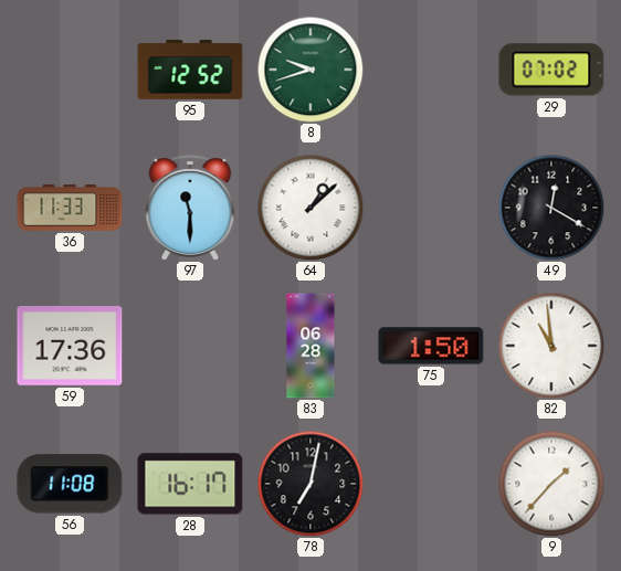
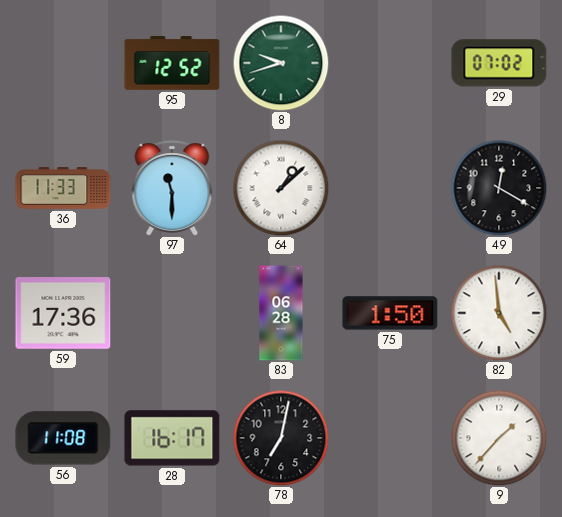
82: 10:59 -> 4:59
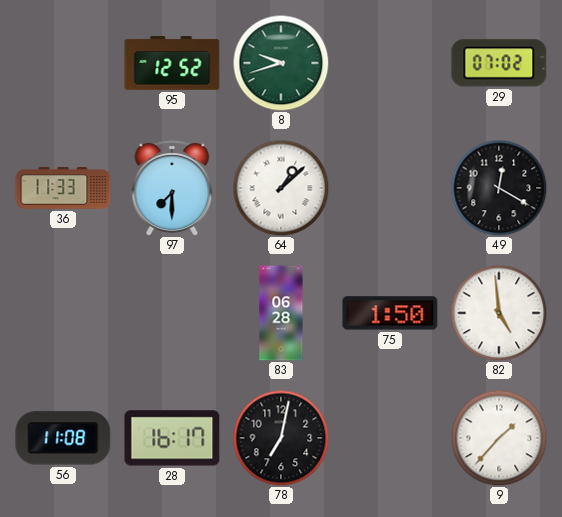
97: 11:30 -> 7:30
59: 17:36 -> none
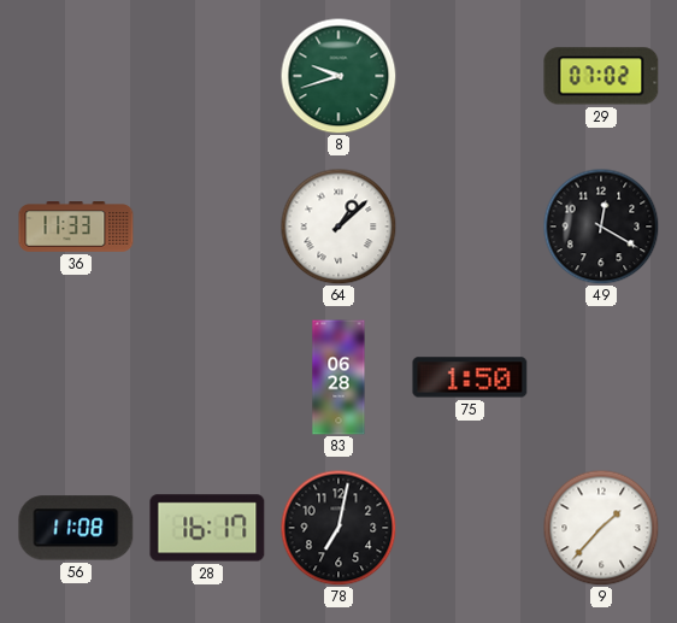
95: 12:52 -> none
97: 7:30 -> none
82: 4:59 -> none
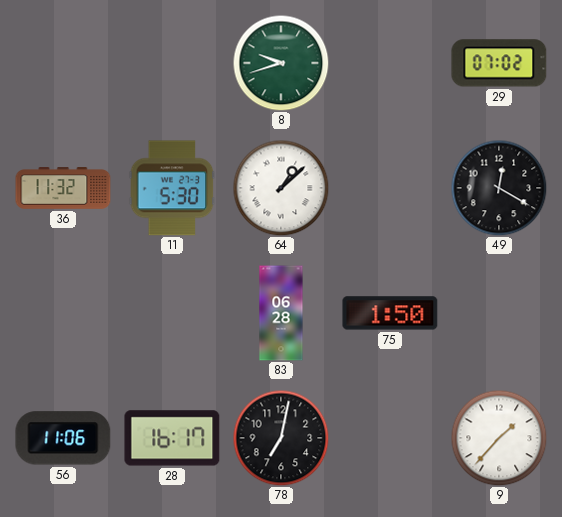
36: 11:33 -> 11:32
11: none -> 5:30
56: 11:08 -> 11:06
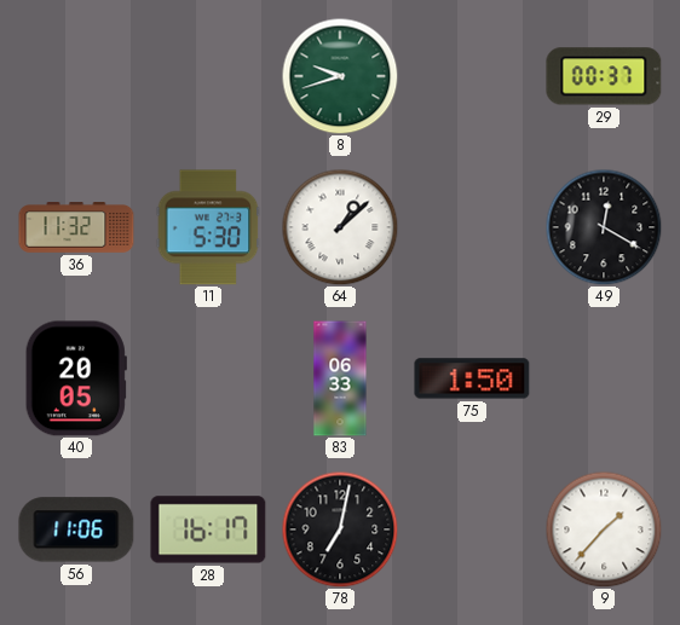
29: 07:02 -> 00:37
40: none -> 20:05
83: 06:28 -> 06:33
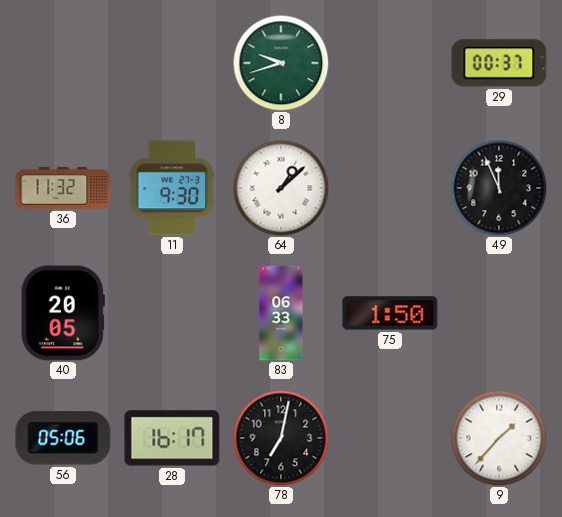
11: 5:30 -> 9:30
49: 12:20 -> 11:56
56: 11:06 -> 05:06
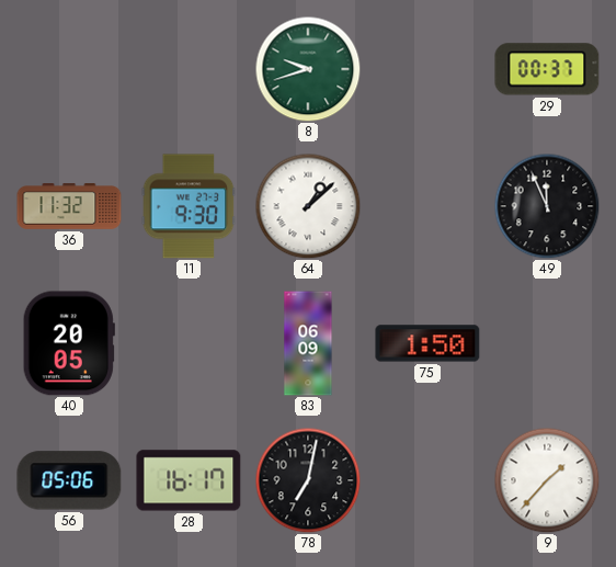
83: 06:33 -> 06:09
